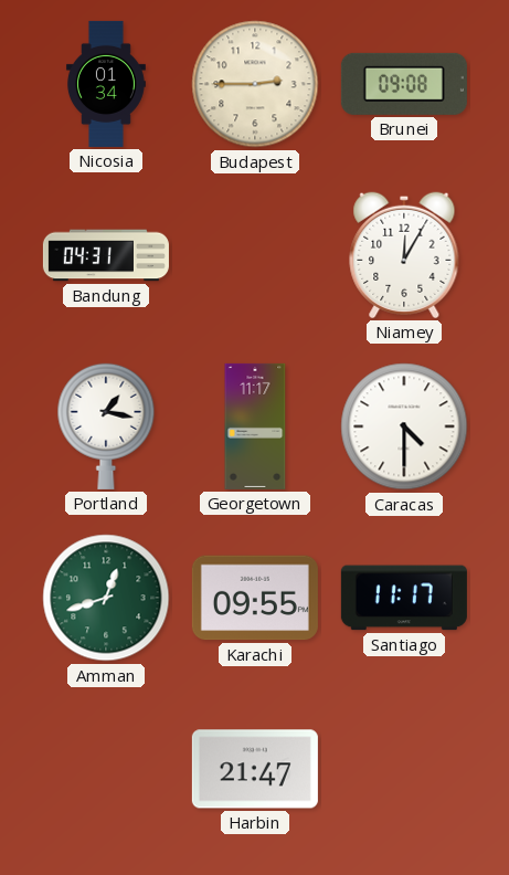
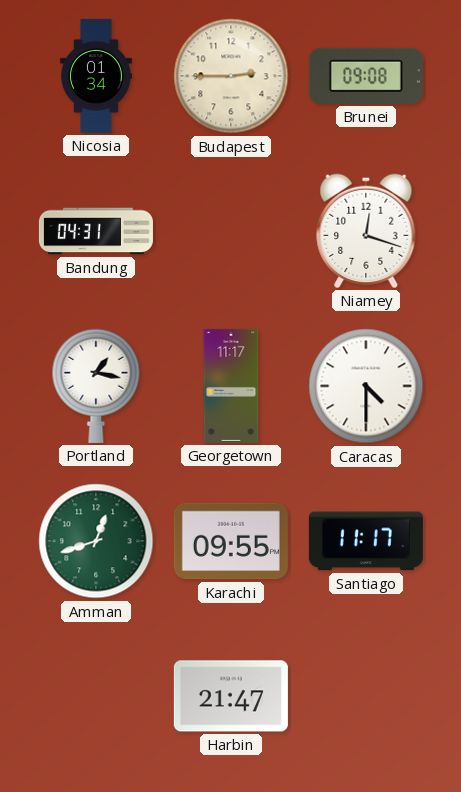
Niamey: 12:05 -> 12:18
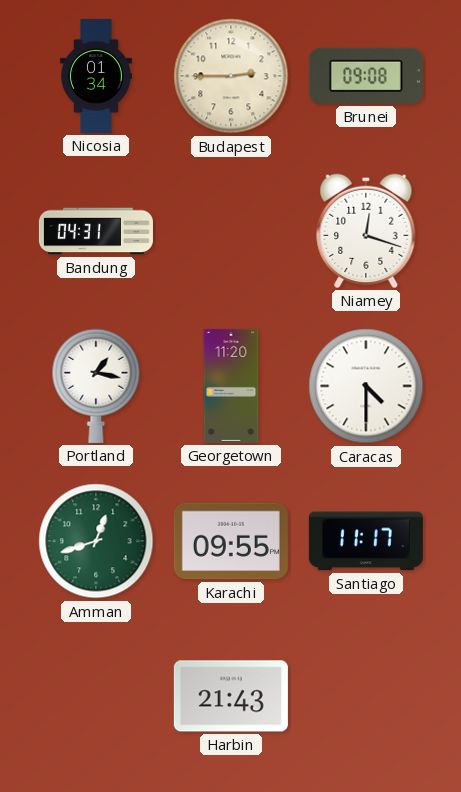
Georgetown: 11:17 -> 11:20
Harbin: 21:47 -> 21:43
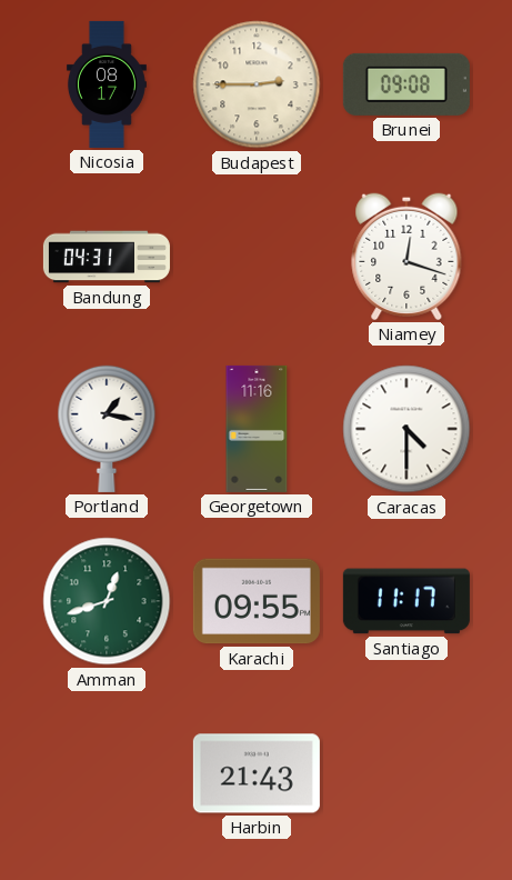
Nicosia: 01:34 -> 08:17
Georgetown: 11:20 -> 11:16
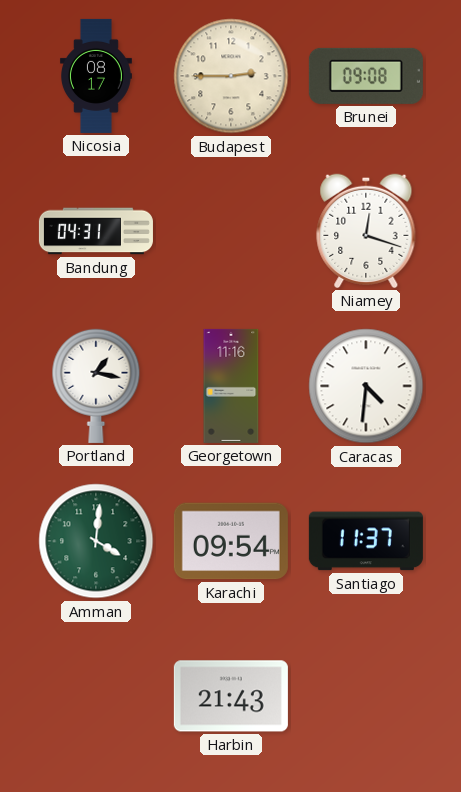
Caracas: 4:30 -> 4:31
Amman: 12:42 -> 4:01
Karachi: 09:55 -> 09:54
Santiago: 11:17 -> 11:37
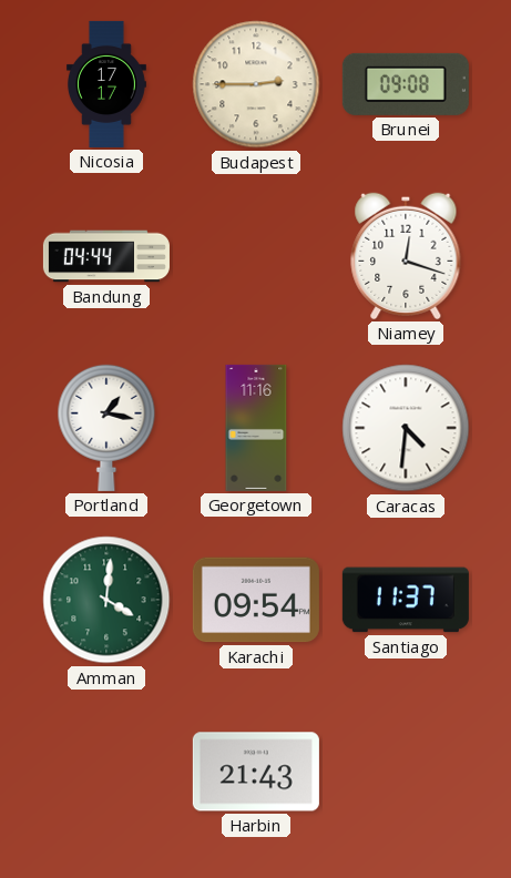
Nicosia: 08:17 -> 17:17
Bandung: 04:31 -> 04:44
